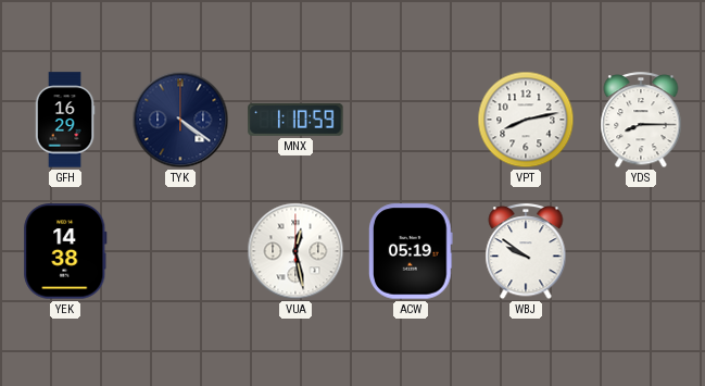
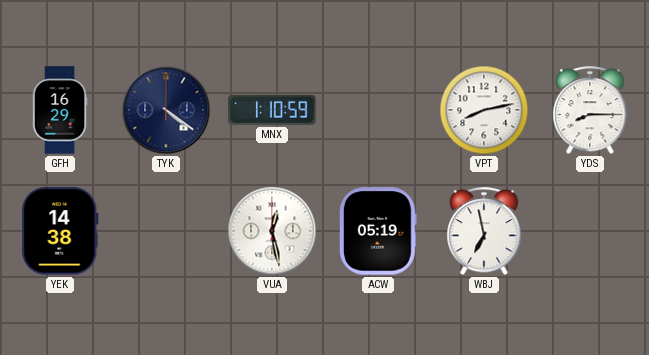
WBJ: 9:51 -> 6:58
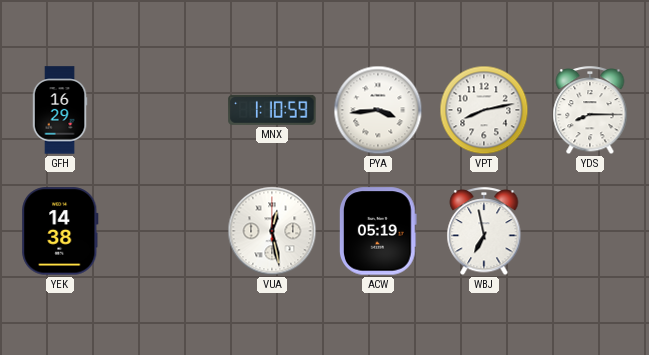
TYK: 4:21 -> none
PYA: none -> 3:44
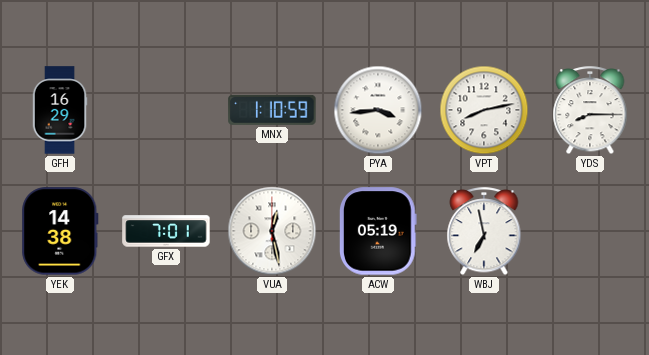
GFX: none -> 7:01
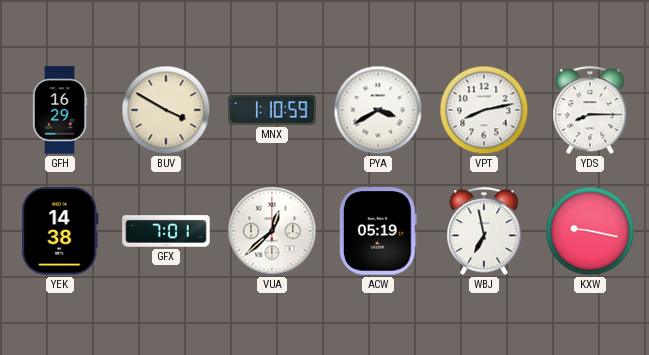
BUV: none -> 3:50
PYA: 3:44 -> 3:40
VUA: 12:28 -> 12:38
KXW: none -> 9:17
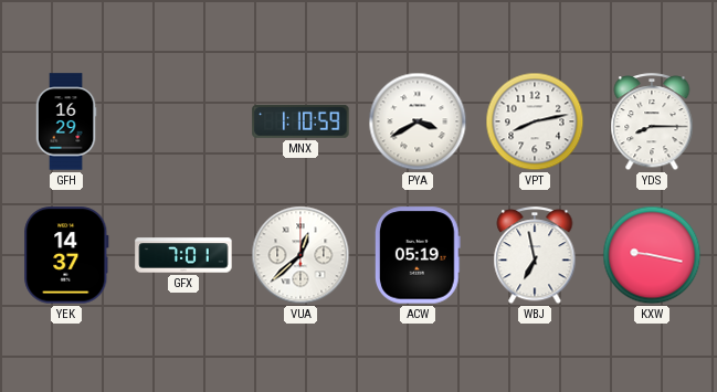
BUV: 3:50 -> none
YEK: 14:38 -> 14:37
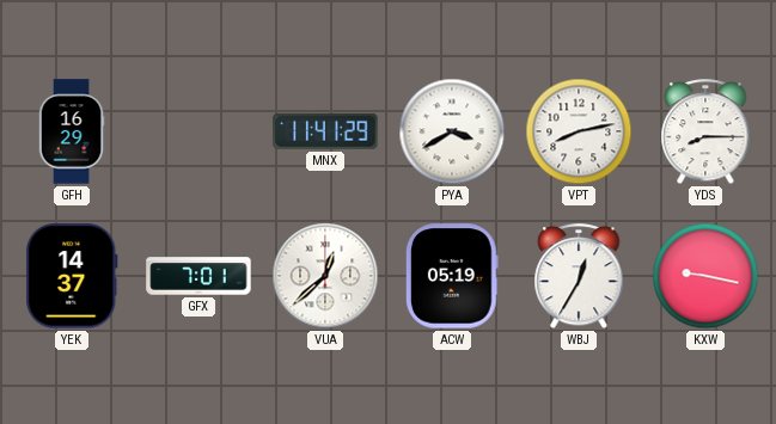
MNX: 1:10 -> 11:41
WBJ: 6:58 -> 12:35
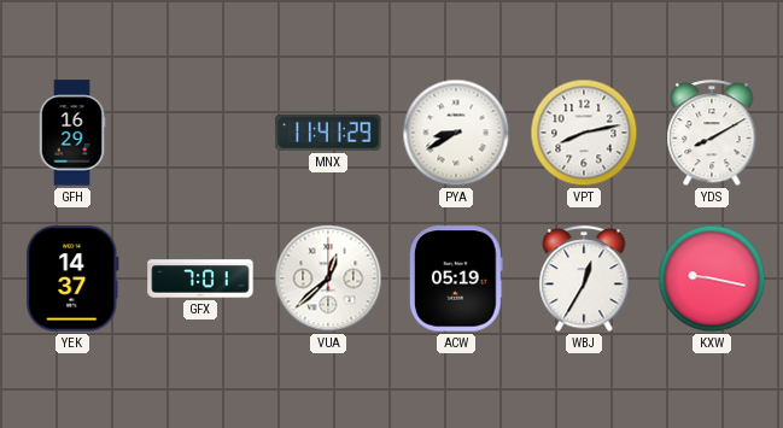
PYA: 3:40 -> 8:40
YDS: 8:15 -> 8:10
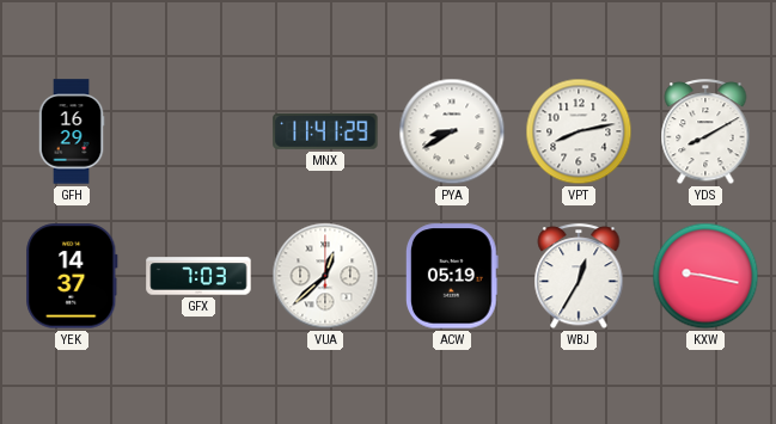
GFX: 7:01 -> 7:03
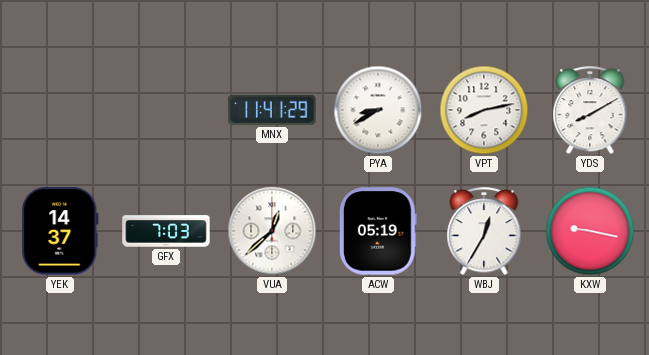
GFH: 16:29 -> none
